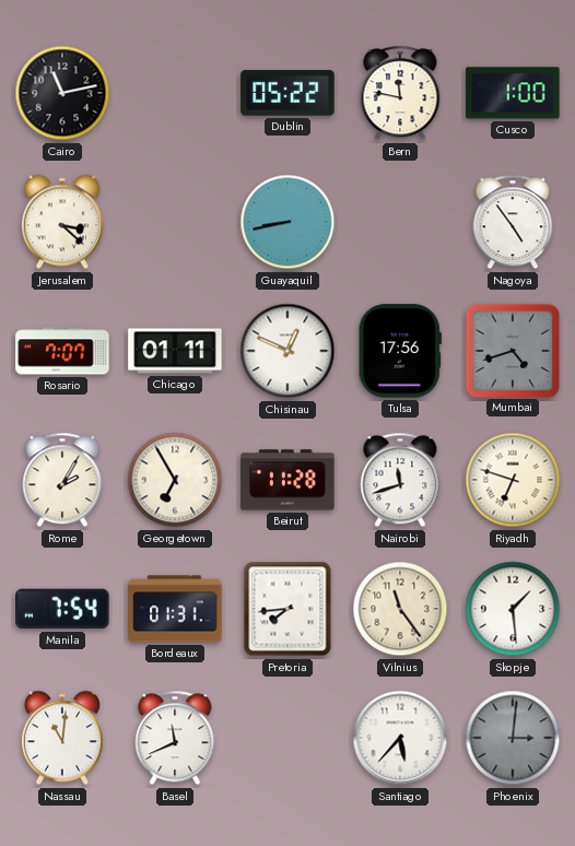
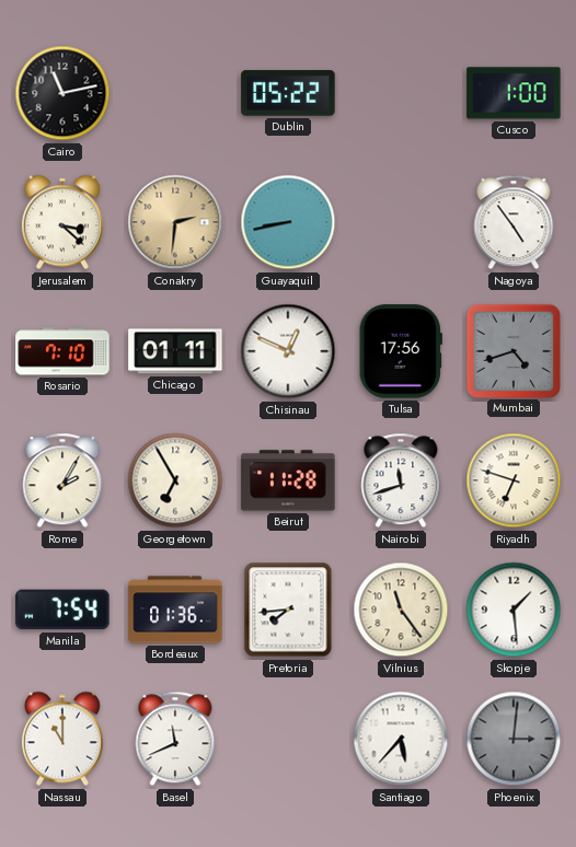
Bern: 11:47 -> none
Conakry: none -> 2:31
Rosario: 7:07 -> 7:10
Bordeaux: 01:31 -> 01:36
Nassau: 11:01 -> 11:00
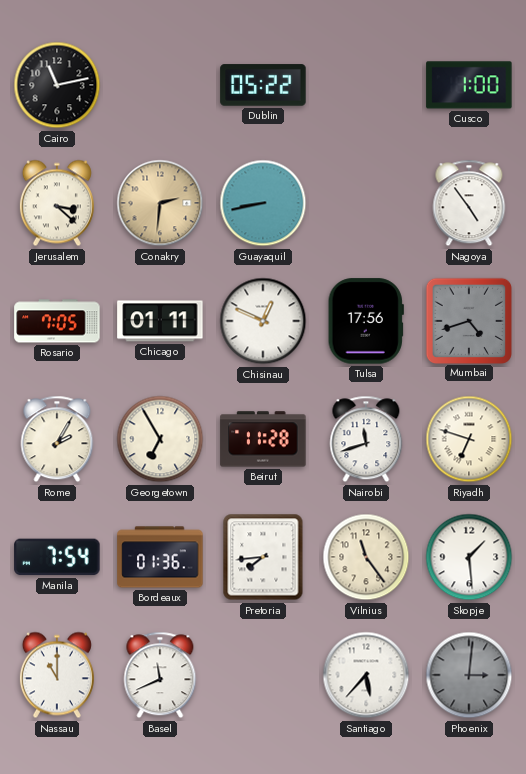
Rosario: 7:10 -> 7:05
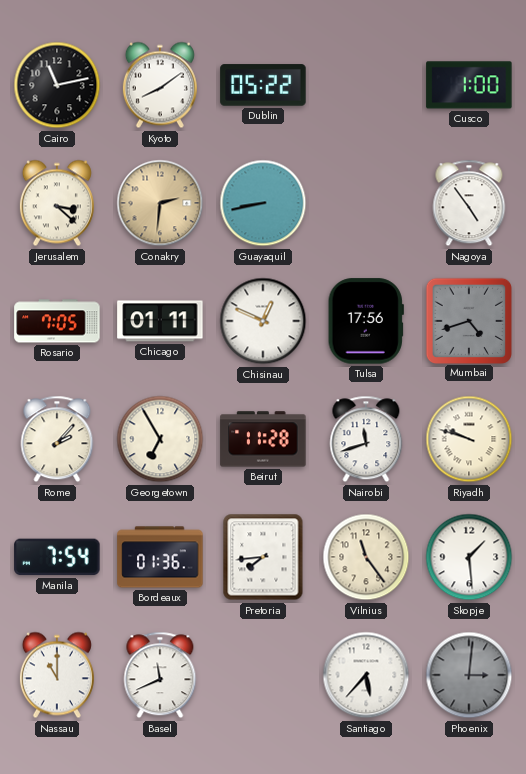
Kyoto: none -> 8:09
Rome: 2:05 -> 2:07
Riyadh: 6:48 -> 9:48
